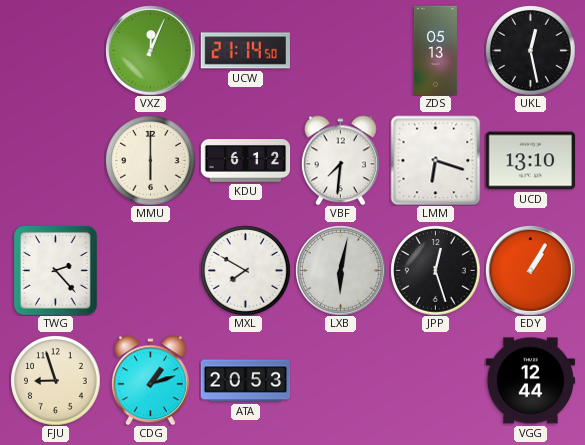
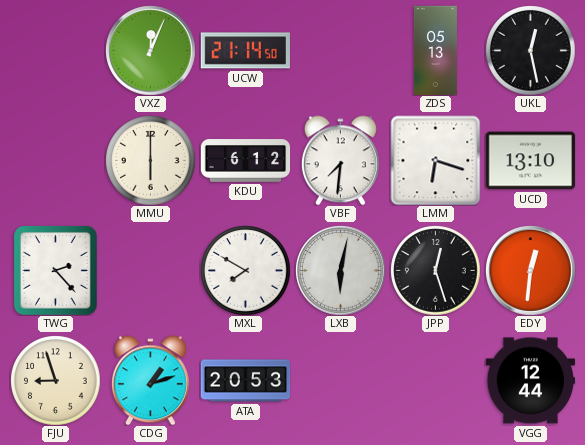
EDY: 1:05 -> 12:31
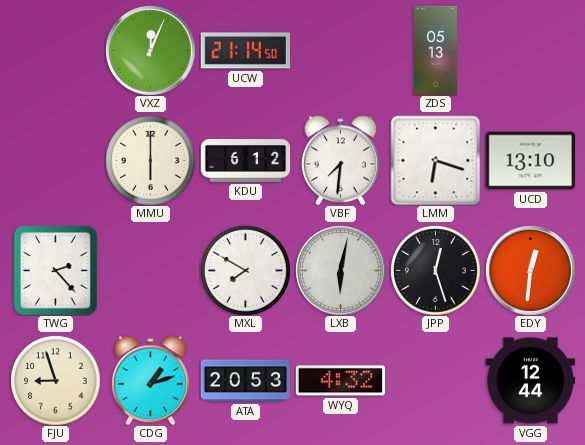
UKL: 12:28 -> none
WYQ: none -> 4:32
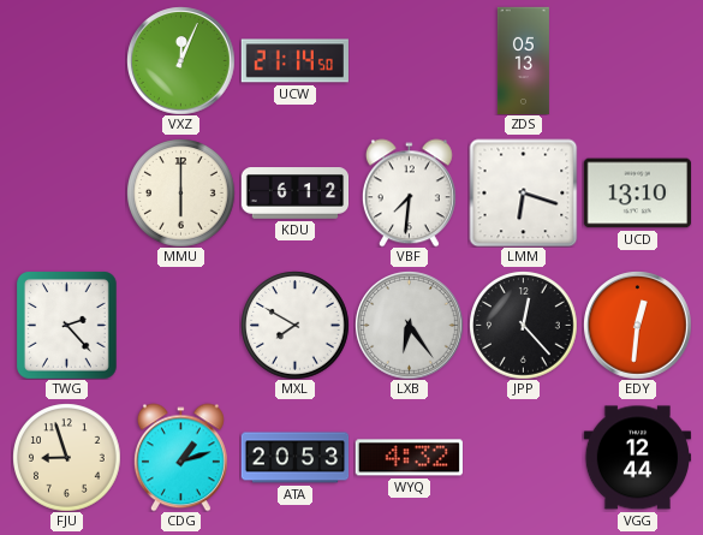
LXB: 6:02 -> 6:24
JPP: 12:27 -> 12:23
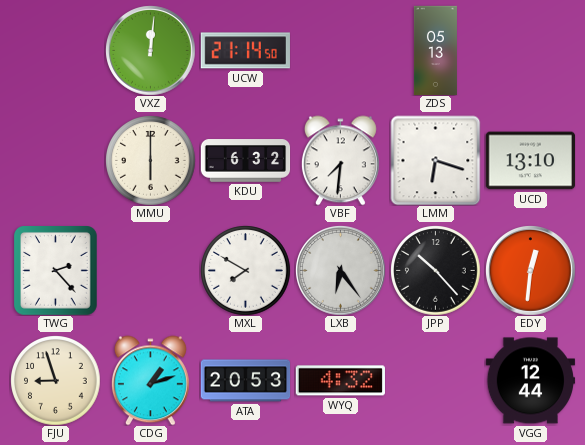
VXZ: 12:04 -> 12:01
KDU: 6:12 -> 6:32
JPP: 12:23 -> 10:23
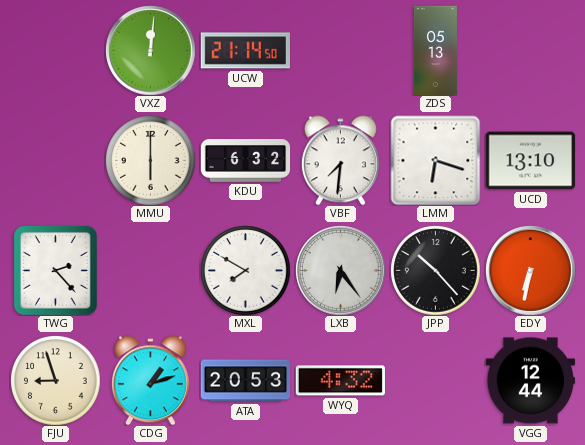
EDY: 12:31 -> 6:32
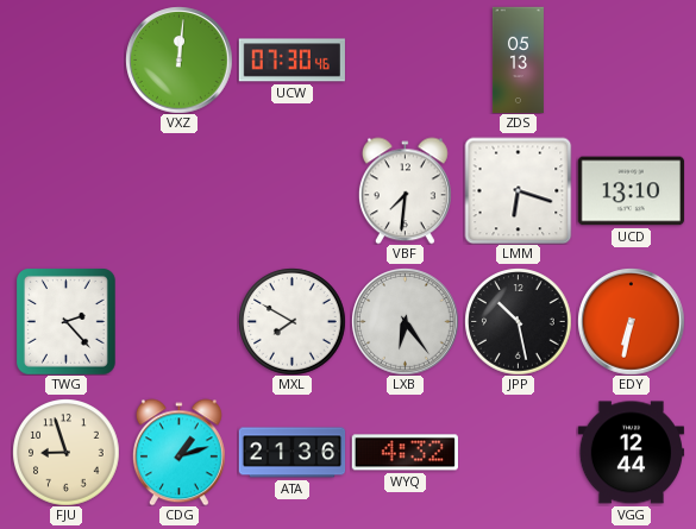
UCW: 21:14 -> 07:30
MMU: 6:00 -> none
KDU: 6:32 -> none
JPP: 10:23 -> 10:28
ATA: 20:53 -> 21:36
